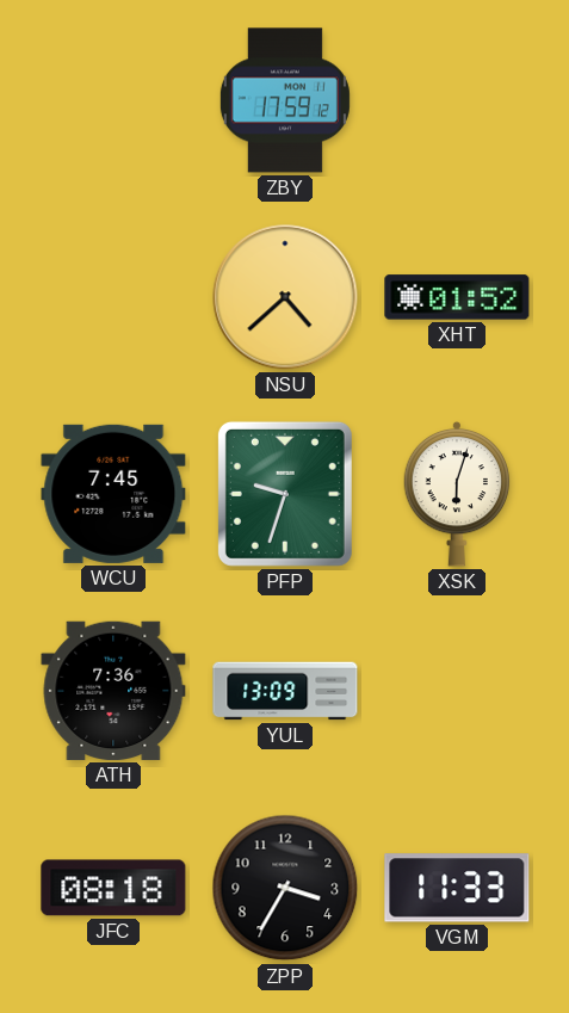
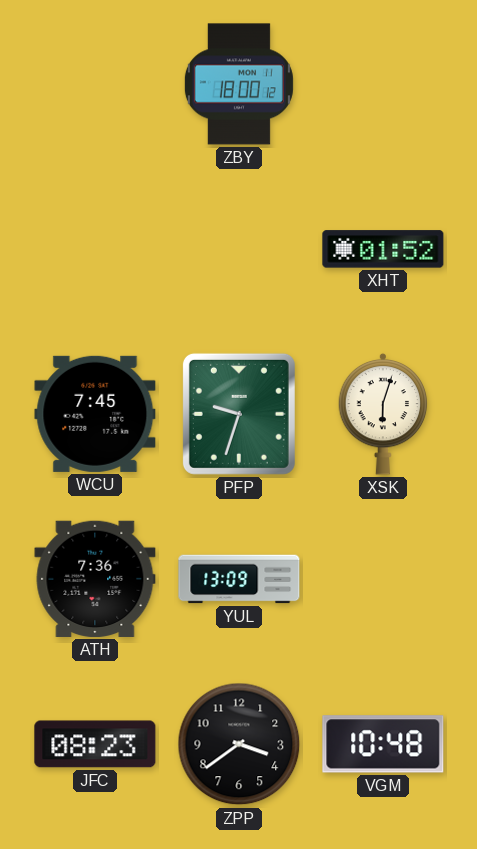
ZBY: 17:59 -> 18:00
NSU: 4:38 -> none
JFC: 08:18 -> 08:23
ZPP: 3:35 -> 3:39
VGM: 11:33 -> 10:48
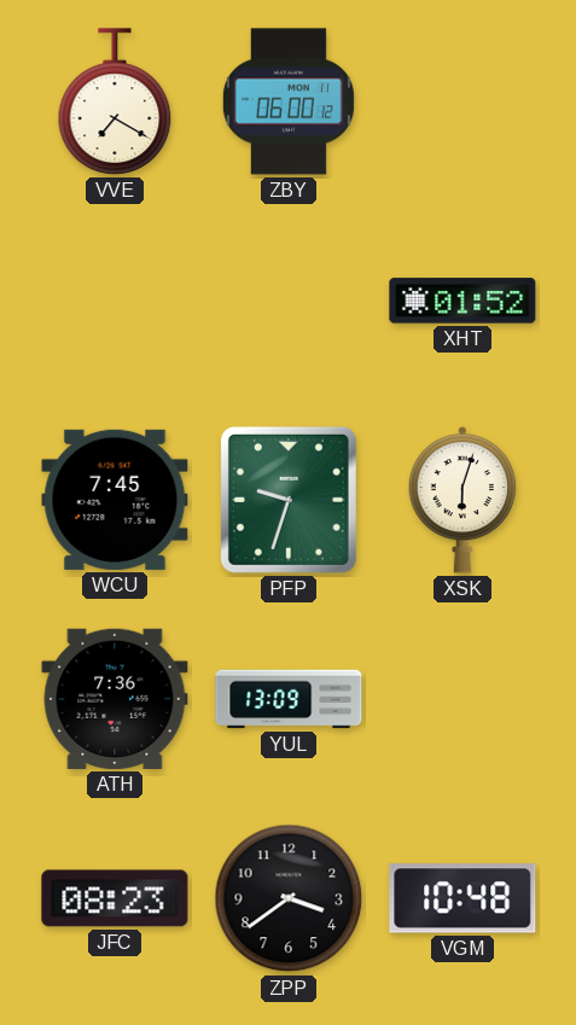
VVE: none -> 7:20
ZBY: 18:00 -> 06:00
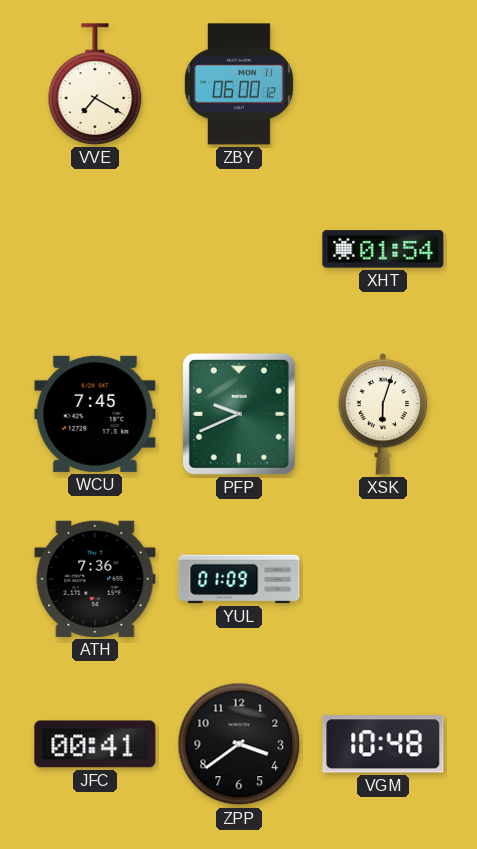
XHT: 01:52 -> 01:54
PFP: 9:33 -> 9:41
YUL: 13:09 -> 01:09
JFC: 08:23 -> 00:41
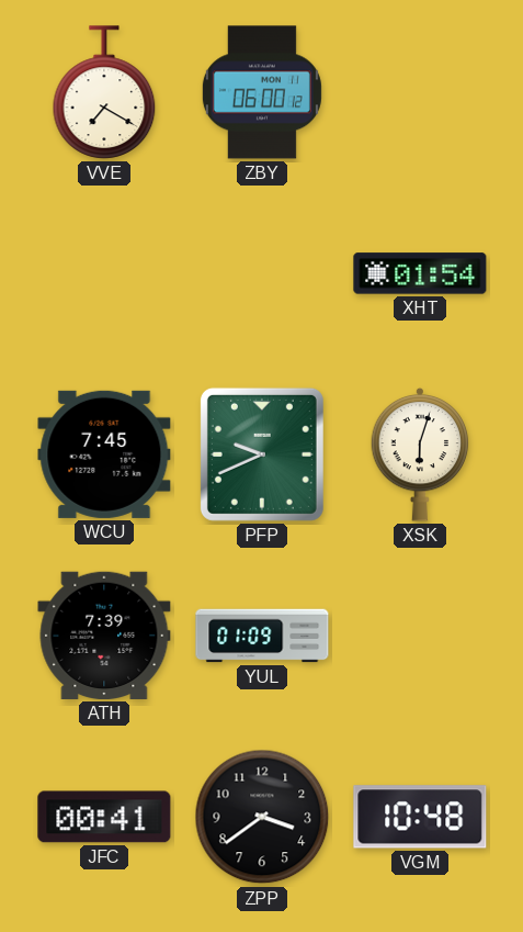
ATH: 7:36 -> 7:39
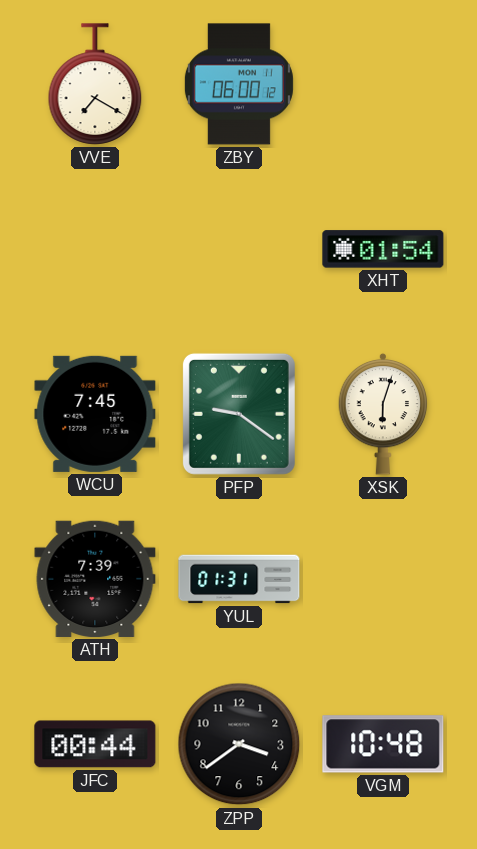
PFP: 9:41 -> 9:21
YUL: 01:09 -> 01:31
JFC: 00:41 -> 00:44
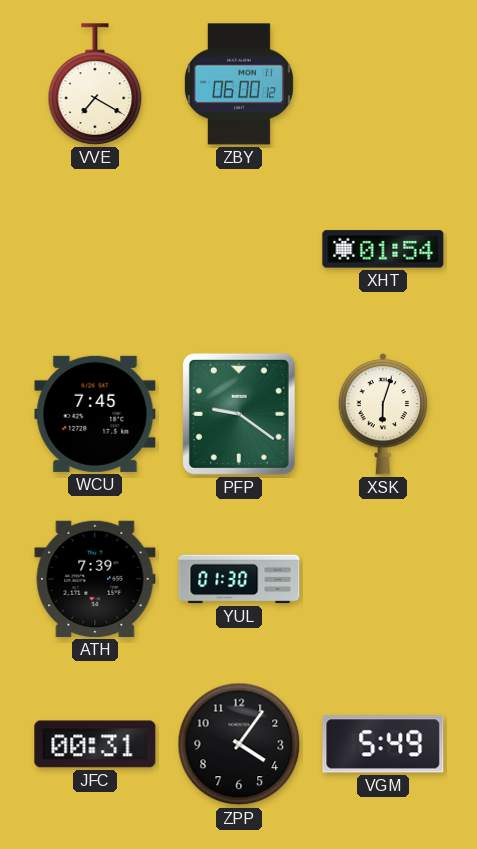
YUL: 01:31 -> 01:30
JFC: 00:44 -> 00:31
ZPP: 3:39 -> 4:06
VGM: 10:48 -> 5:49
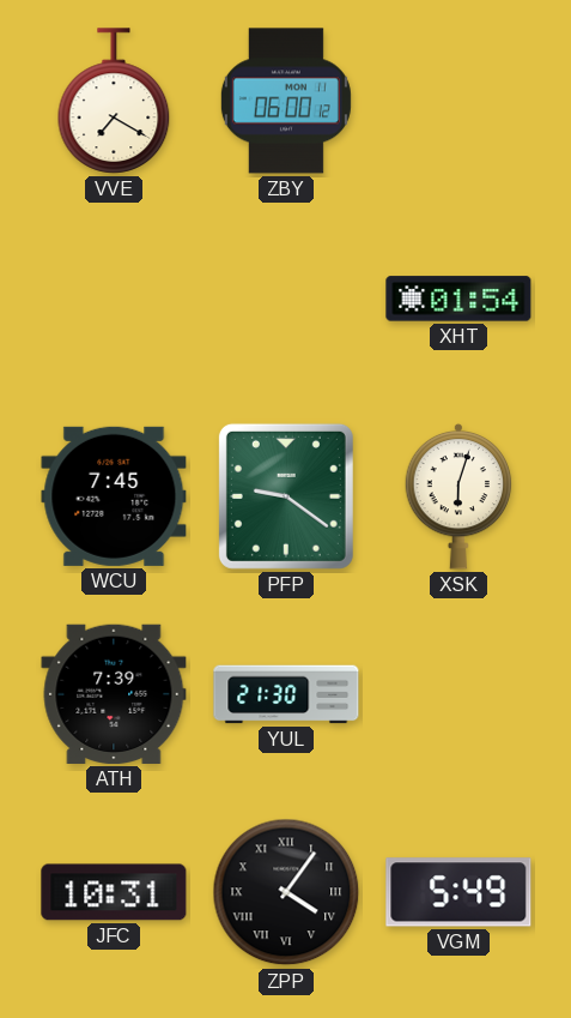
YUL: 01:30 -> 21:30
JFC: 00:31 -> 10:31
ZPP numerals: Arabic -> Roman
